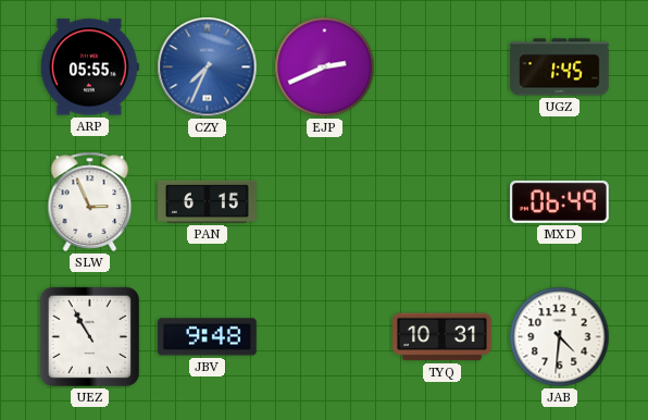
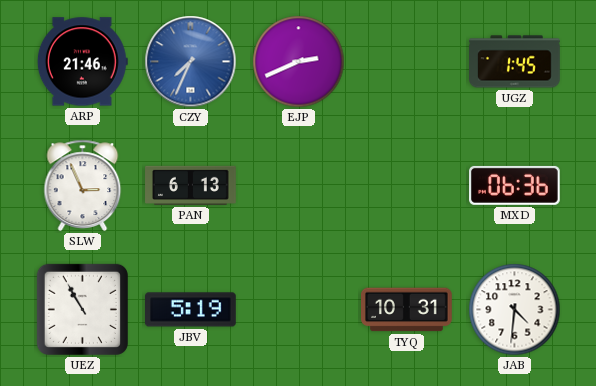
ARP: 05:55 -> 21:46
PAN: 6:15 -> 6:13
MXD: 06:49 -> 06:36
JBV: 9:48 -> 5:19
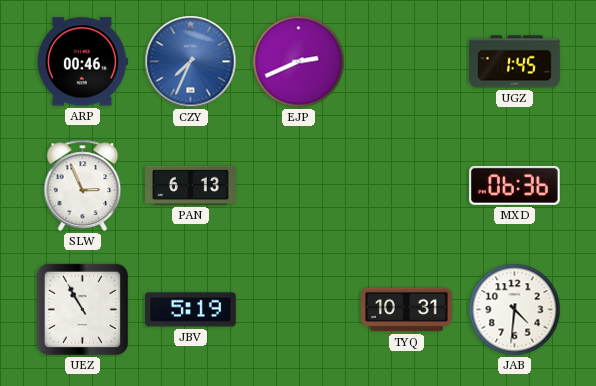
ARP: 21:46 -> 00:46
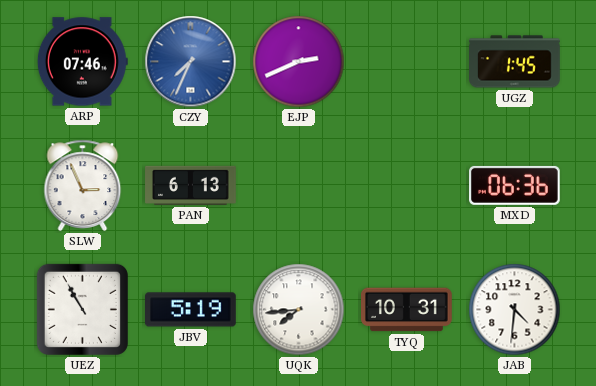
ARP: 00:46 -> 07:46
UQK: none -> 7:44
